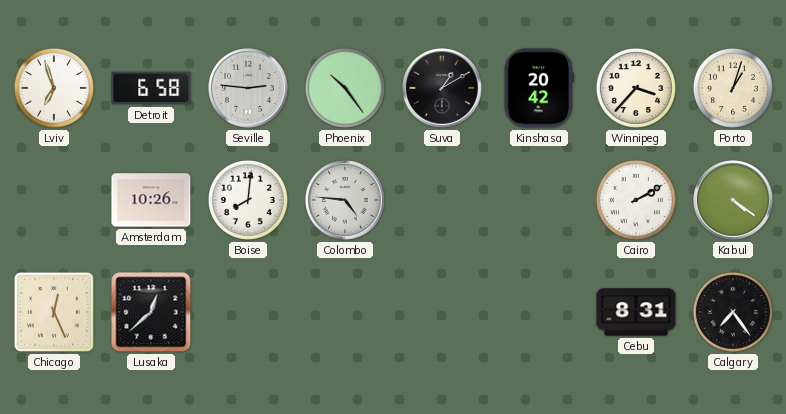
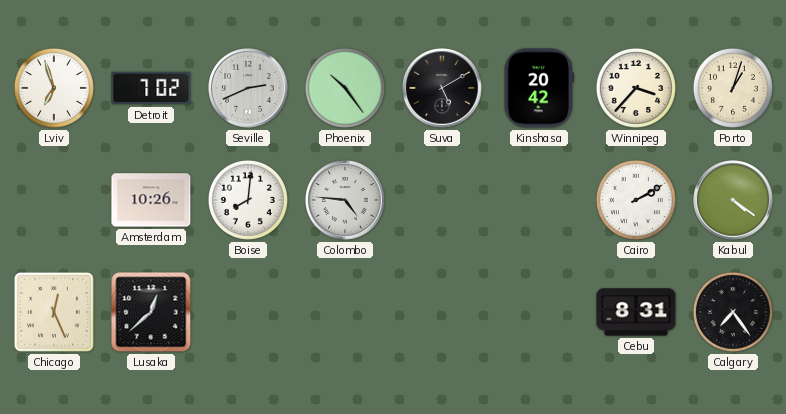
Detroit: 6:58 -> 7:02
Seville: 2:46 -> 2:41
Suva: 1:10 -> 5:10
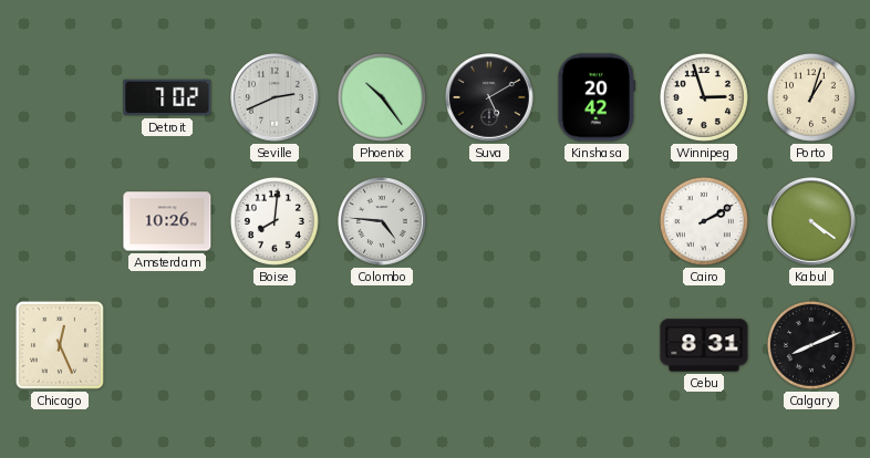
Lviv: 6:57 -> none
Winnipeg: 3:37 -> 2:57
Lusaka: 12:38 -> none
Calgary: 7:24 -> 8:11
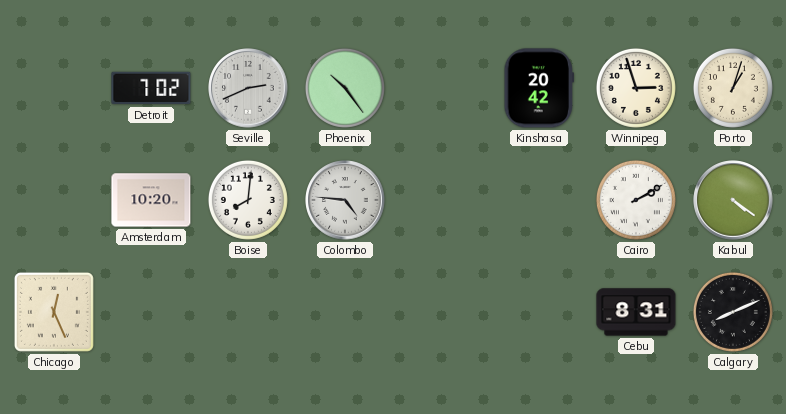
Suva: 5:10 -> none
Amsterdam: 10:26 -> 10:20
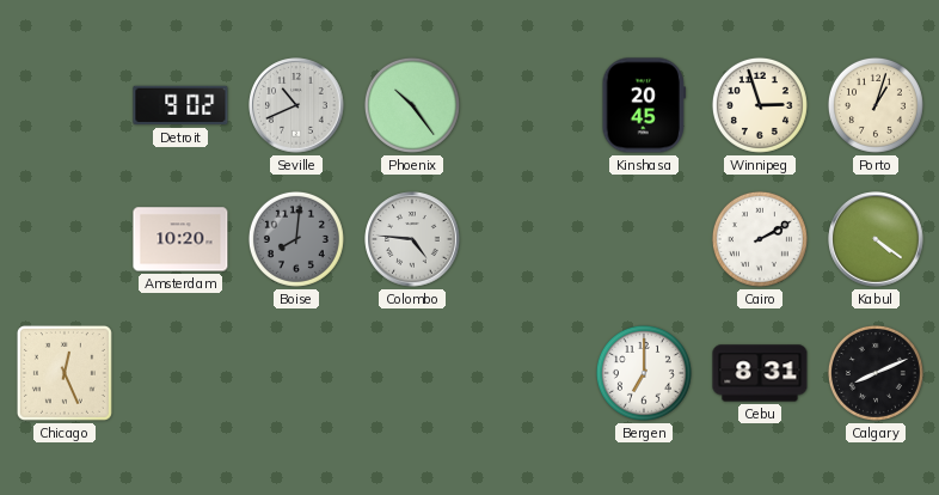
Detroit: 7:02 -> 9:02
Seville: 2:41 -> 10:41
Kinshasa: 20:42 -> 20:45
Boise dial: white -> grey
Bergen: none -> 7:00
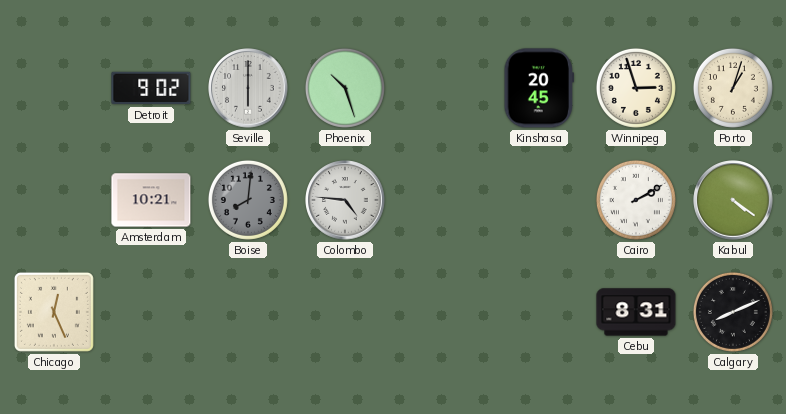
Seville: 10:41 -> 6:00
Phoenix: 10:24 -> 10:27
Amsterdam: 10:20 -> 10:21
Bergen: 7:00 -> none
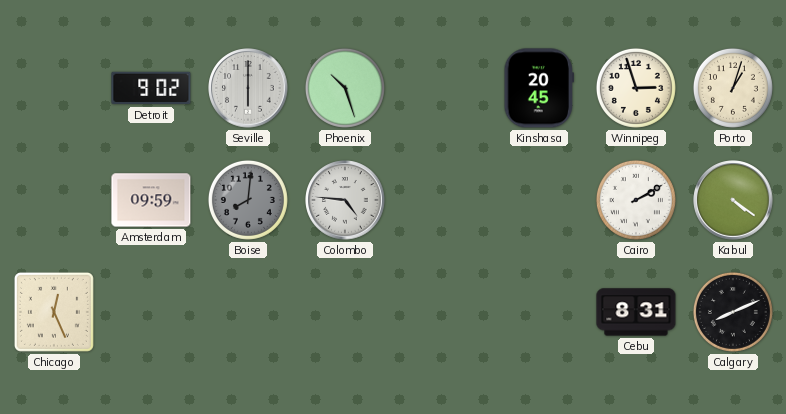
Amsterdam: 10:21 -> 09:59
